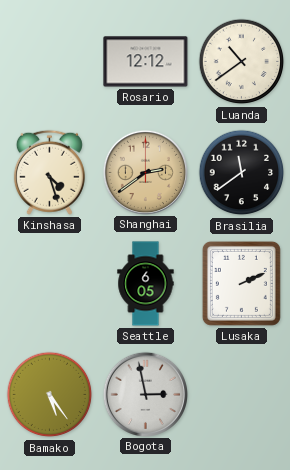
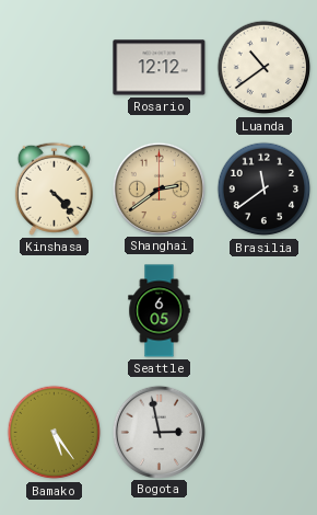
Kinshasa: 4:27 -> 4:23
Lusaka: 2:11 -> none
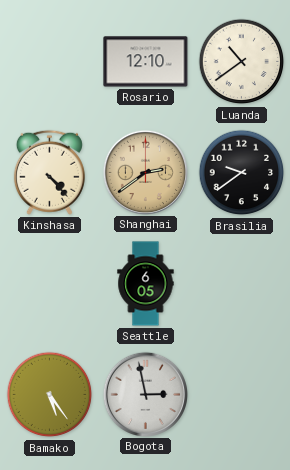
Rosario: 12:12 -> 12:10
Brasilia: 11:39 -> 9:39
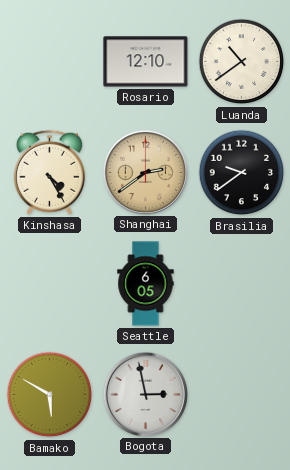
Kinshasa: 4:23 -> 4:25
Bamako: 5:24 -> 5:50
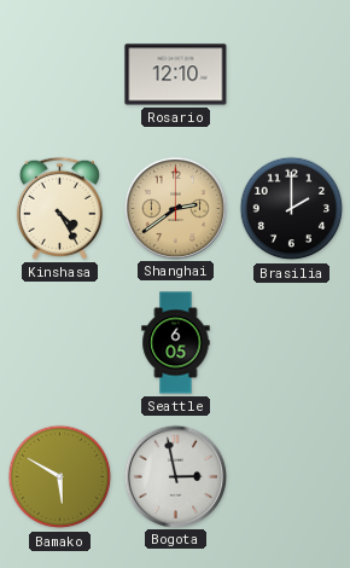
Luanda: 10:39 -> none
Brasilia: 9:39 -> 2:00
